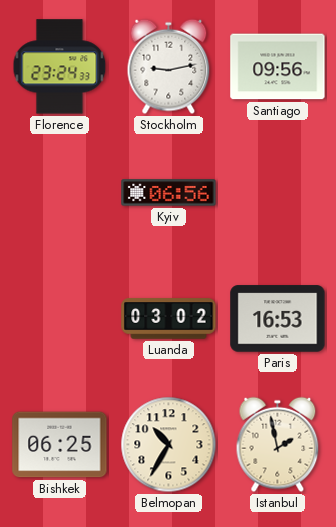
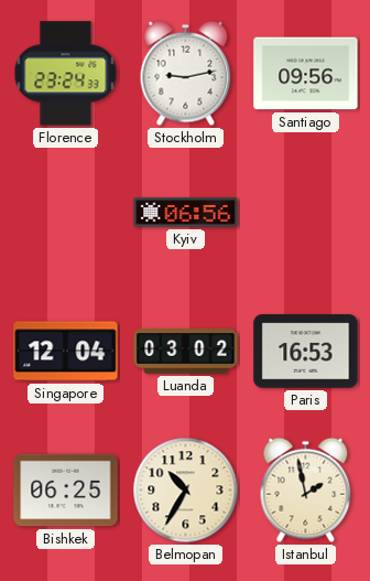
Singapore: none -> 12:04
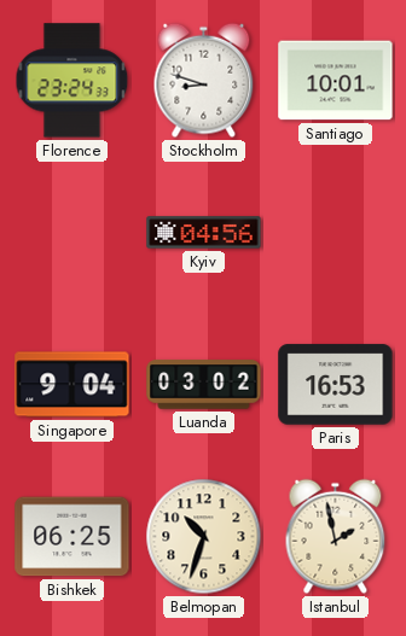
Stockholm: 9:13 -> 8:48
Santiago: 09:56 -> 10:01
Kyiv: 06:56 -> 04:56
Singapore: 12:04 -> 9:04
Belmopan: 10:35 -> 10:33
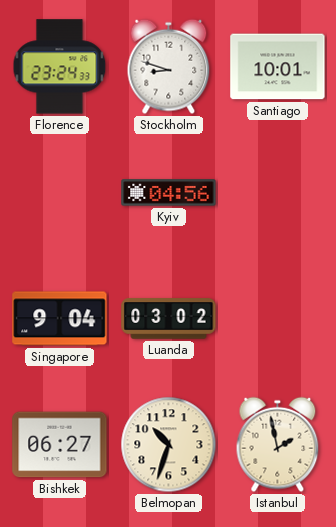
Paris: 16:53 -> none
Bishkek: 06:25 -> 06:27
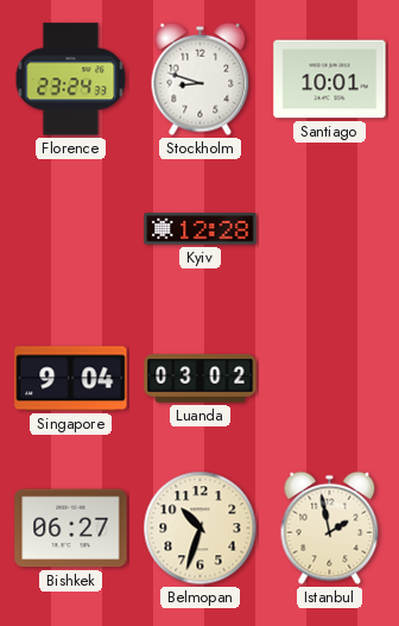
Kyiv: 04:56 -> 12:28
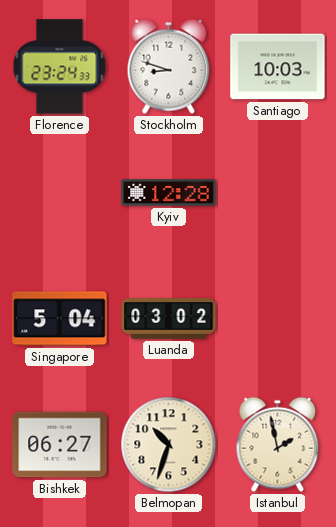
Santiago: 10:01 -> 10:03
Singapore: 9:04 -> 5:04
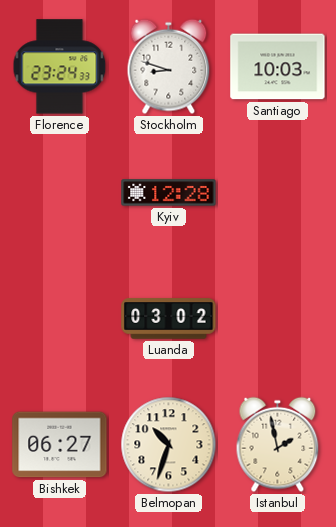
Singapore: 5:04 -> none
